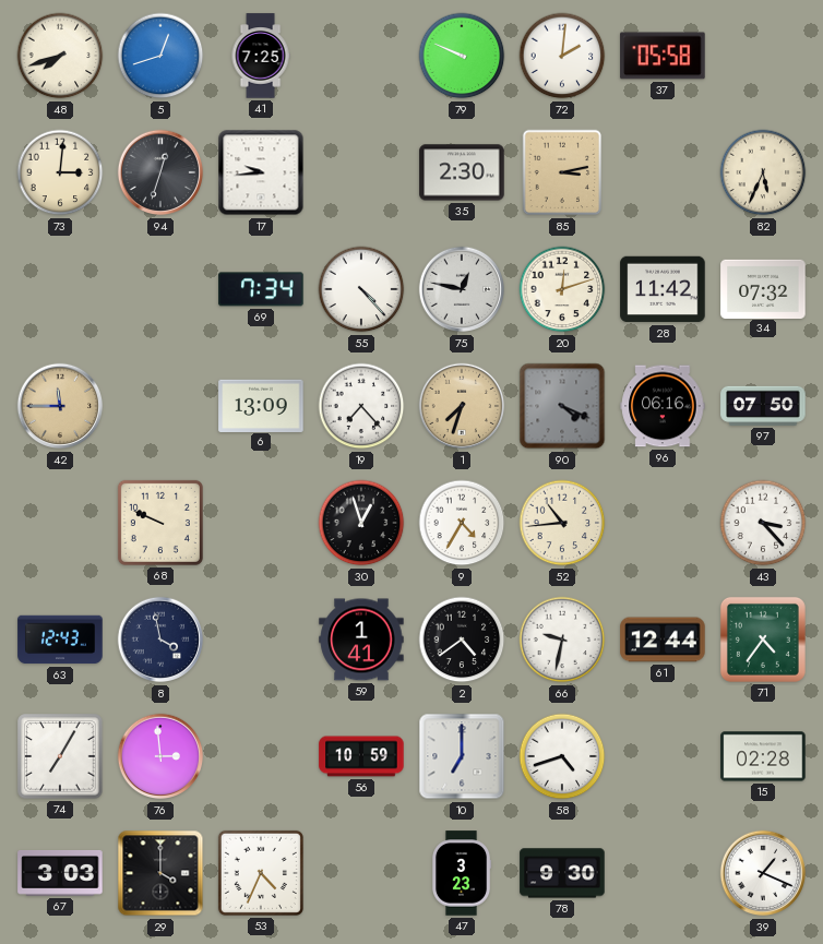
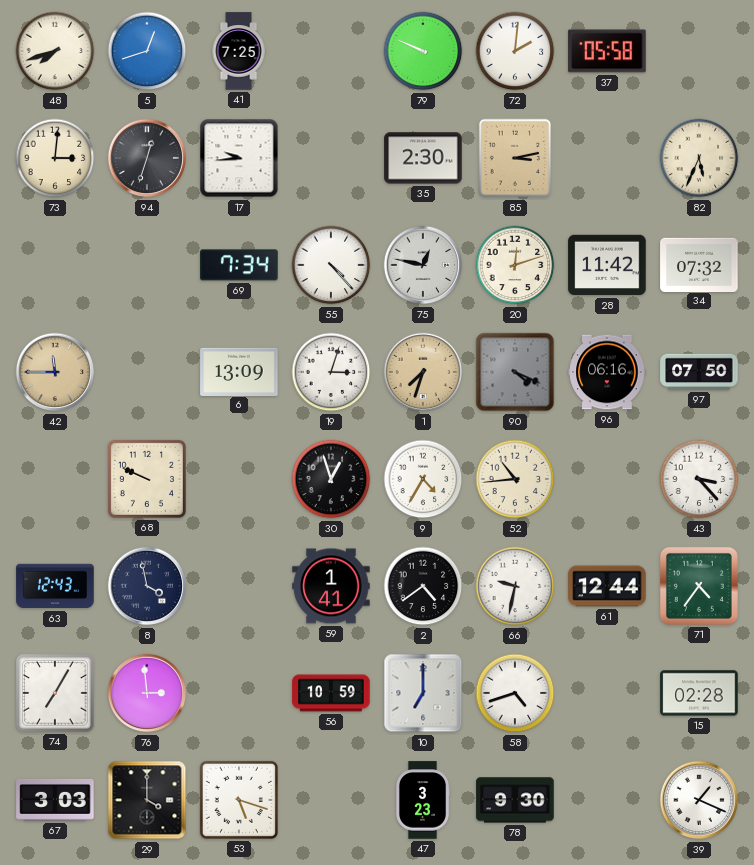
19: 7:23 -> 3:03
53: 4:34 -> 5:18
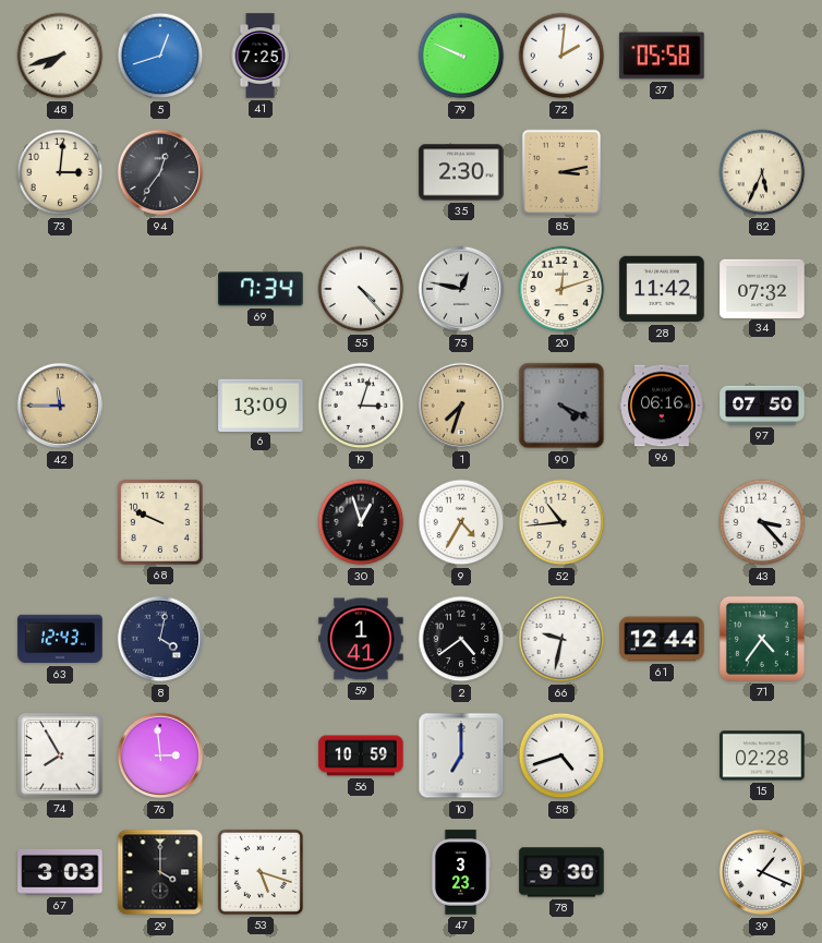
94: 12:33 -> 12:36
17: 9:44 -> none
8: 3:58 -> 4:02
74: 7:05 -> 7:55
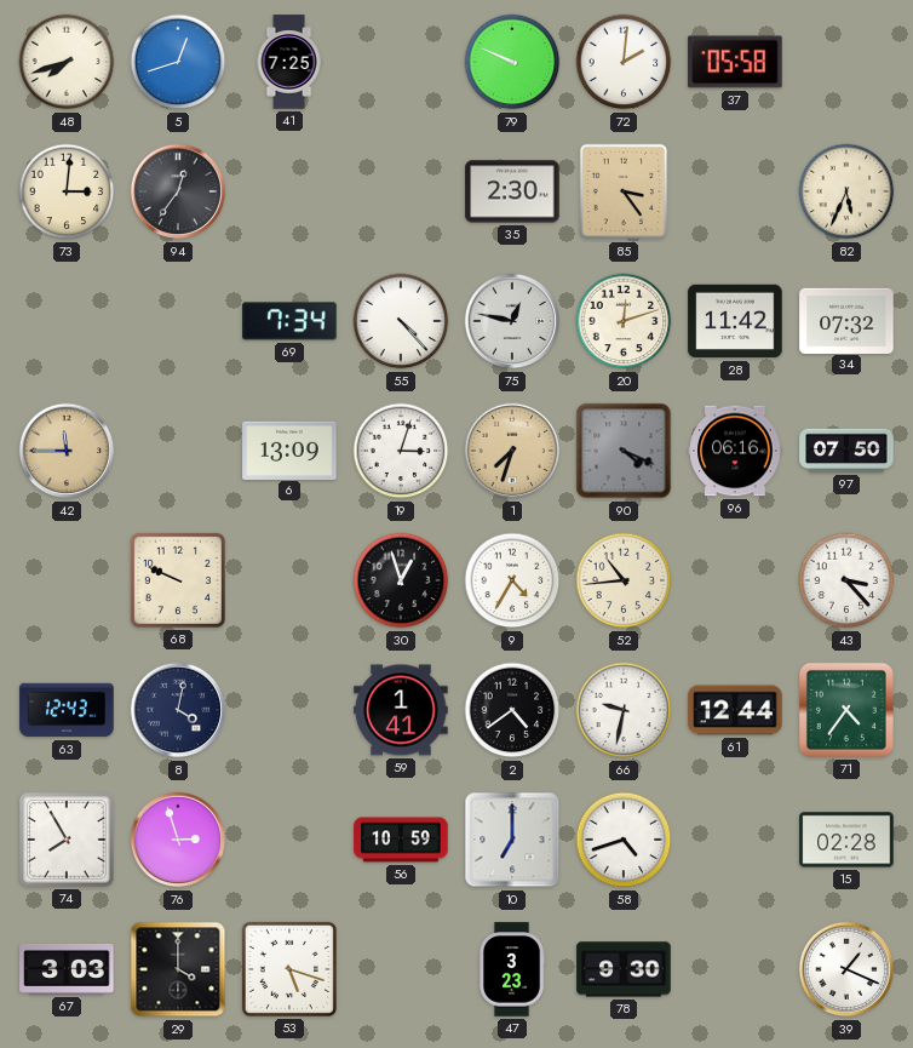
85: 3:13 -> 3:24
76: 2:59 -> 2:57
